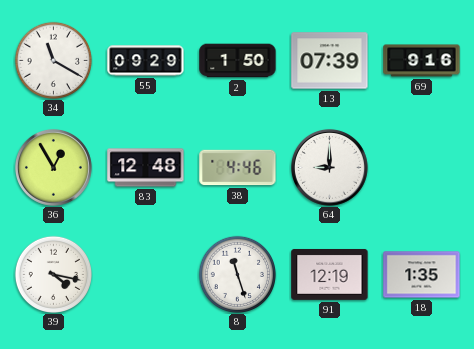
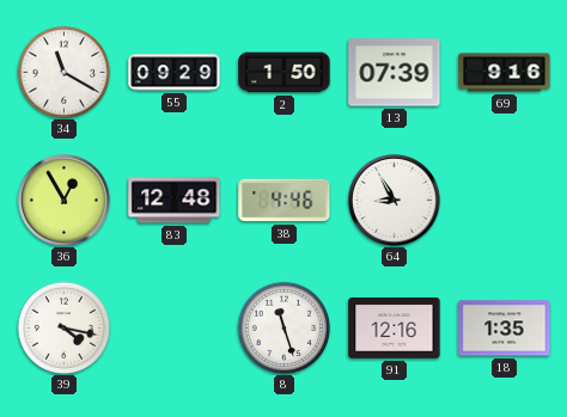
64: 9:00 -> 8:55
91: 12:19 -> 12:16
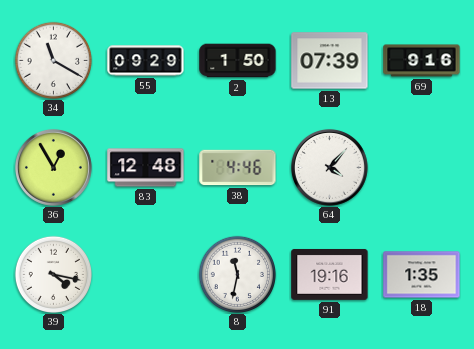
64: 8:55 -> 4:07
8: 11:27 -> 11:32
91: 12:16 -> 19:16
